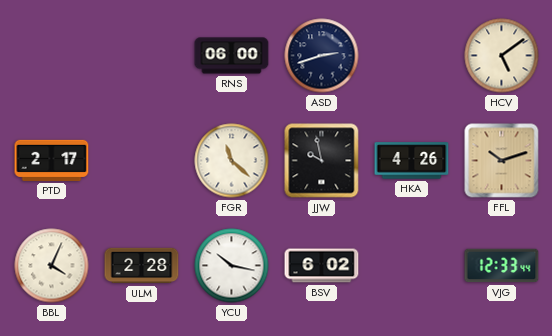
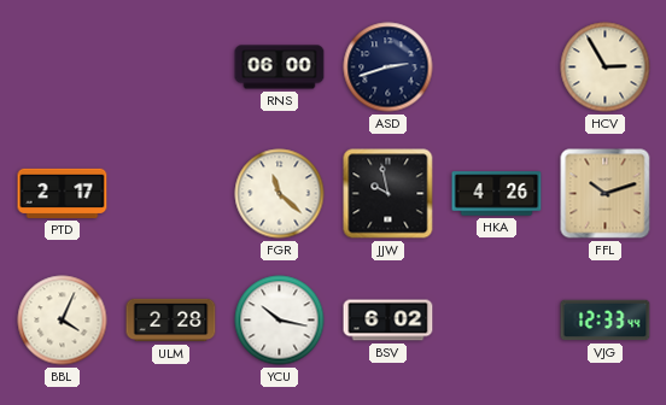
HCV: 5:09 -> 2:55
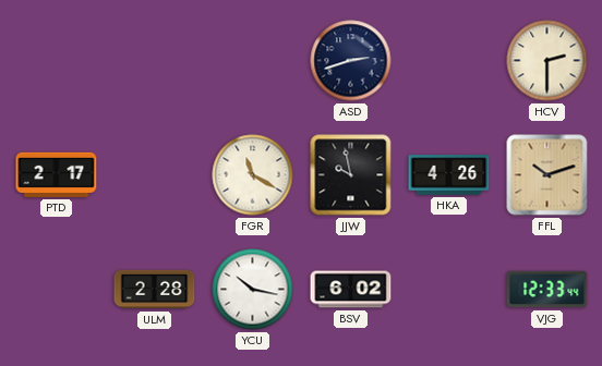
RNS: 06:00 -> none
HCV: 2:55 -> 2:30
FGR: 11:22 -> 11:20
BBL: 4:04 -> none
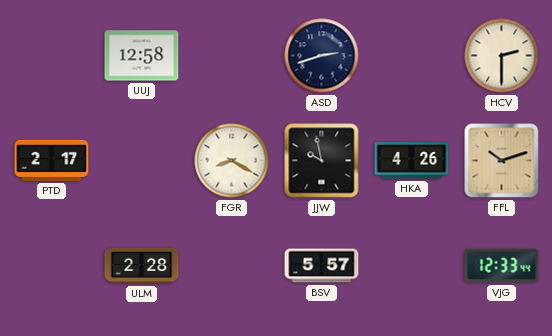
UUJ: none -> 12:58
FGR: 11:20 -> 8:20
YCU: 10:17 -> none
BSV: 6:02 -> 5:57
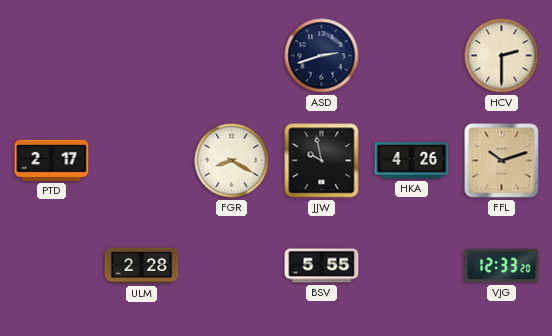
UUJ: 12:58 -> none
BSV: 5:57 -> 5:55
VJG: 12:33:44 -> 12:33:20
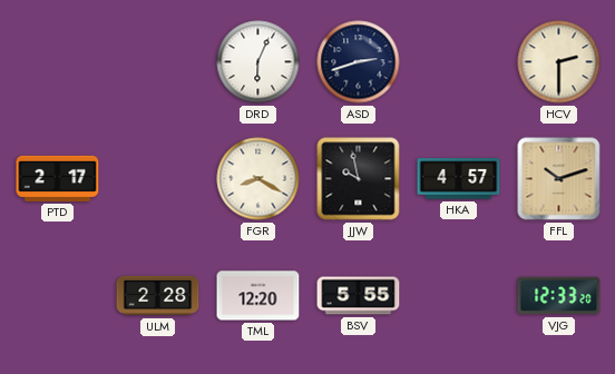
DRD: none -> 6:04
HKA: 4:26 -> 4:57
TML: none -> 12:20
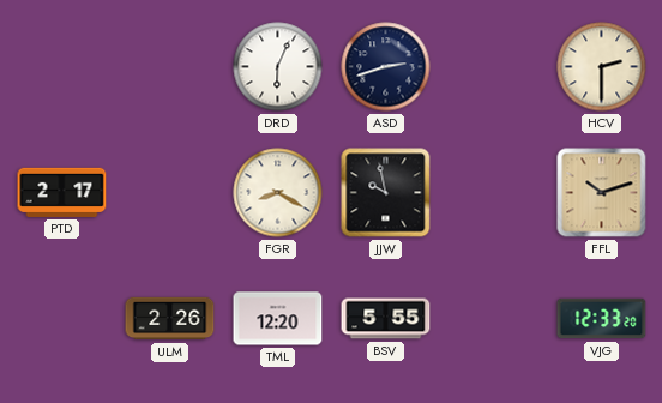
HKA: 4:57 -> none
ULM: 2:28 -> 2:26
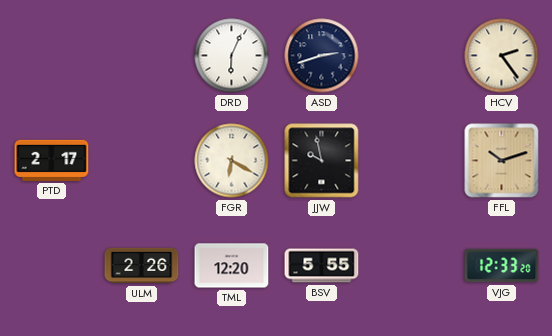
HCV: 2:30 -> 2:24
FGR: 8:20 -> 6:20
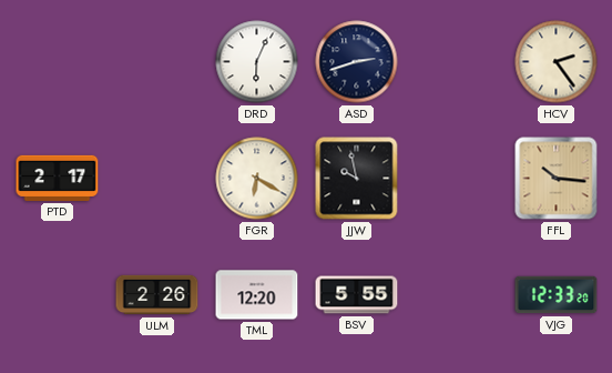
FFL: 10:12 -> 10:16
